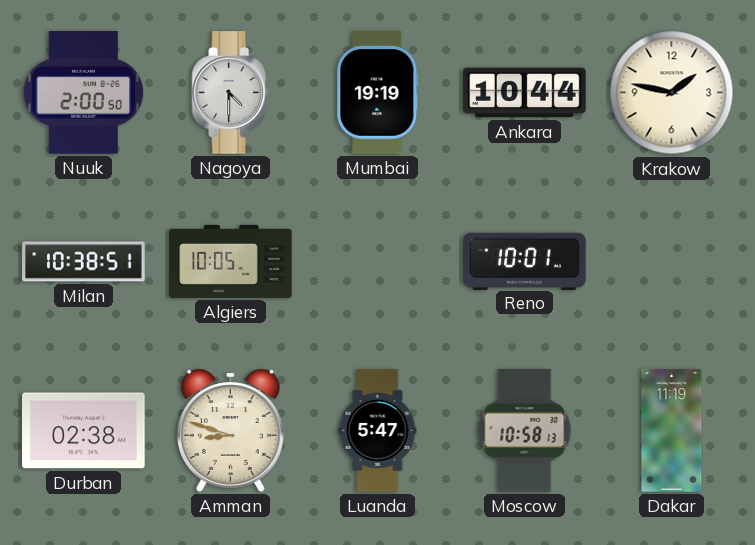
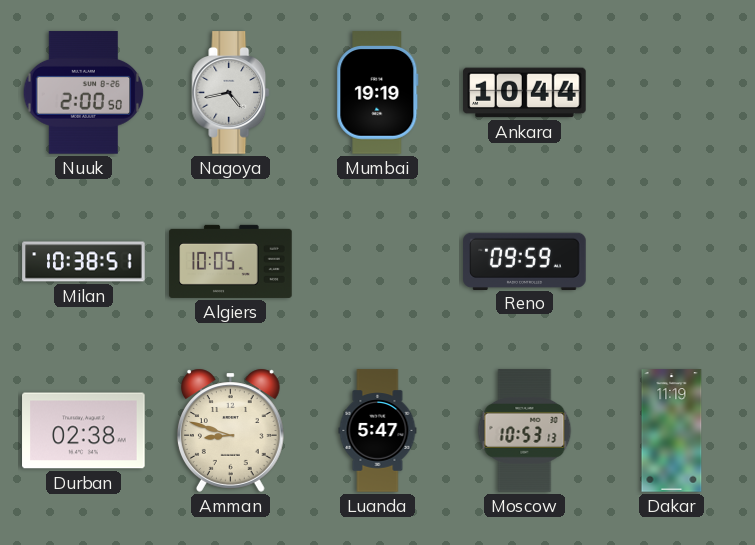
Nagoya: 4:30 -> 4:43
Krakow: 1:47 -> none
Reno: 10:01 -> 09:59
Moscow: 10:58 -> 10:53
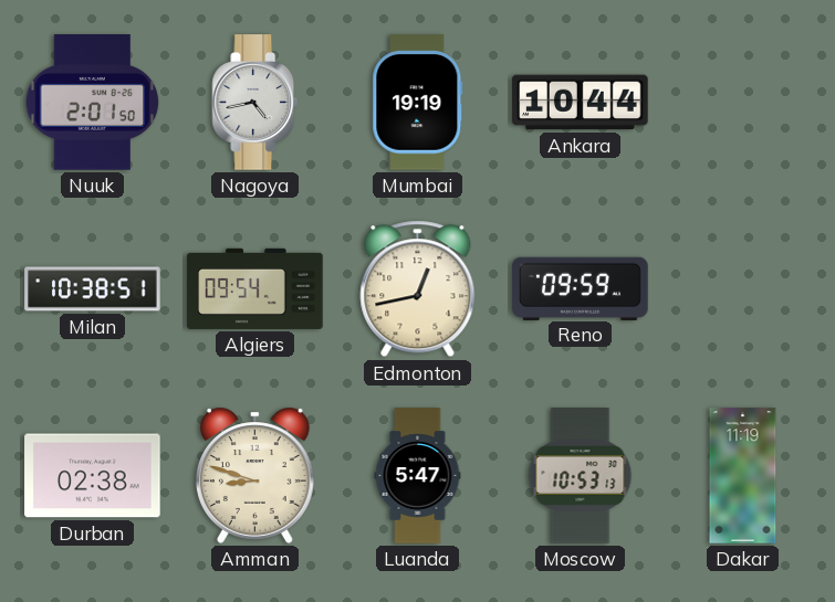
Nuuk: 2:00 -> 2:01
Algiers: 10:05 -> 09:54
Edmonton: none -> 12:43
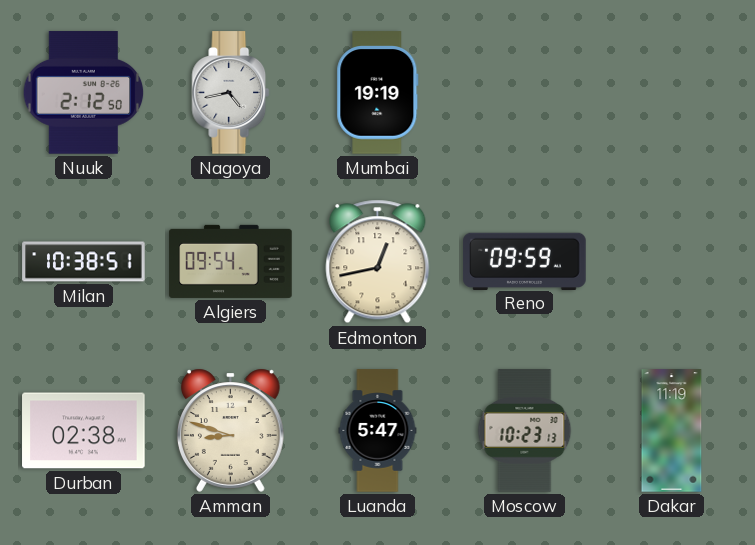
Nuuk: 2:01 -> 2:12
Ankara: 10:44 -> none
Moscow: 10:53 -> 10:23
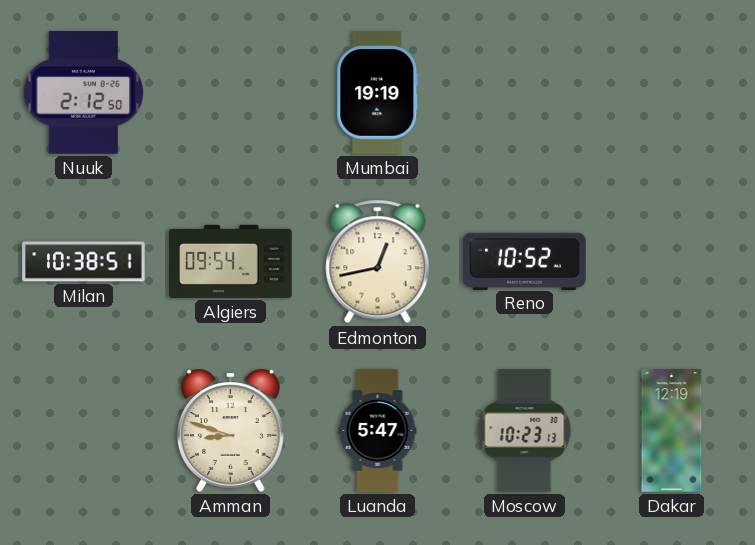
Nagoya: 4:43 -> none
Reno: 09:59 -> 10:52
Durban: 02:38 -> none
Dakar: 11:19 -> 12:19
